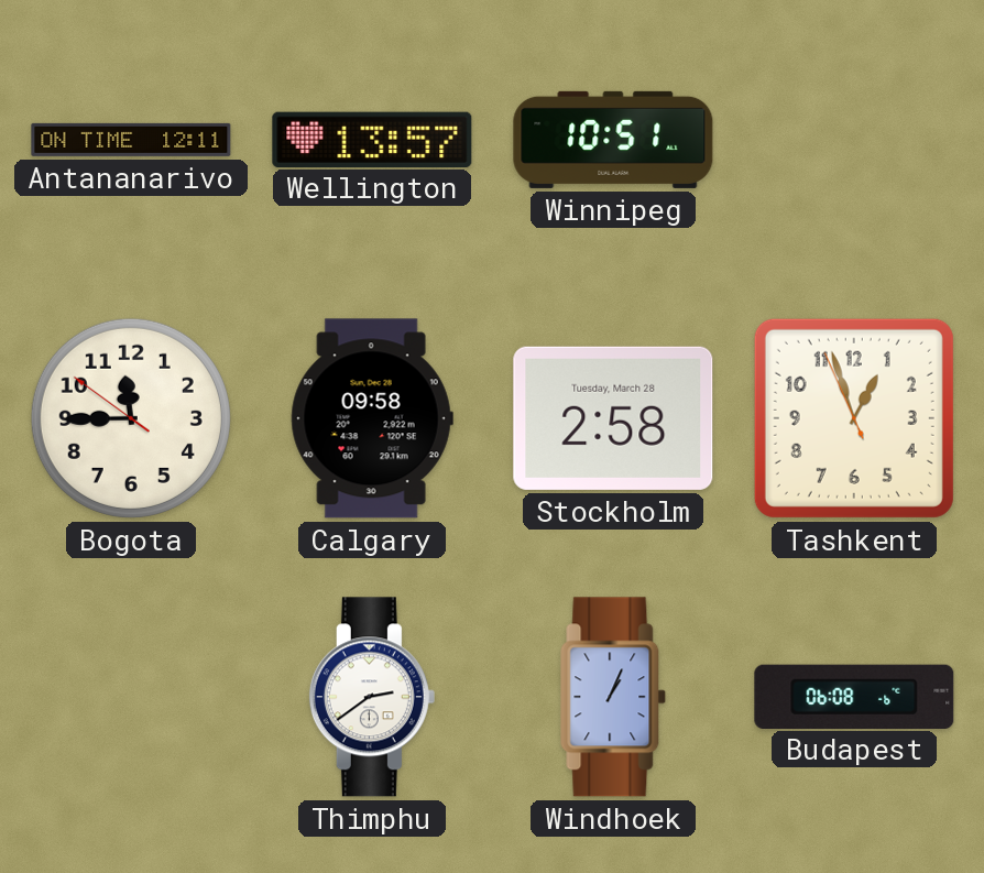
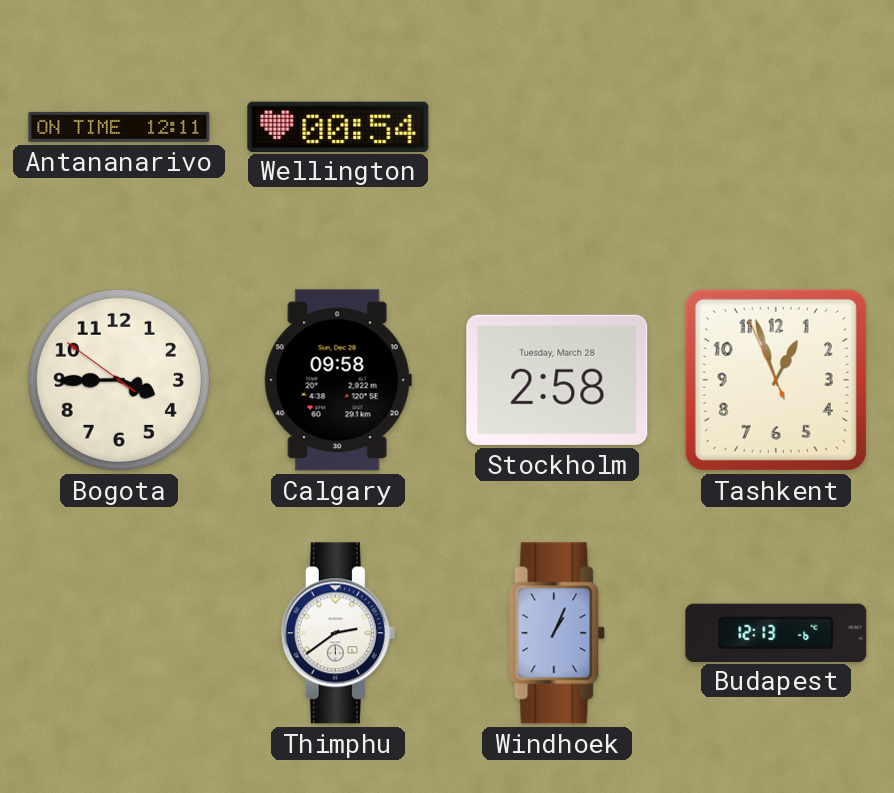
Wellington: 13:57 -> 00:54
Winnipeg: 10:51 -> none
Bogota: 11:44 -> 3:44
Budapest: 06:08 -> 12:13
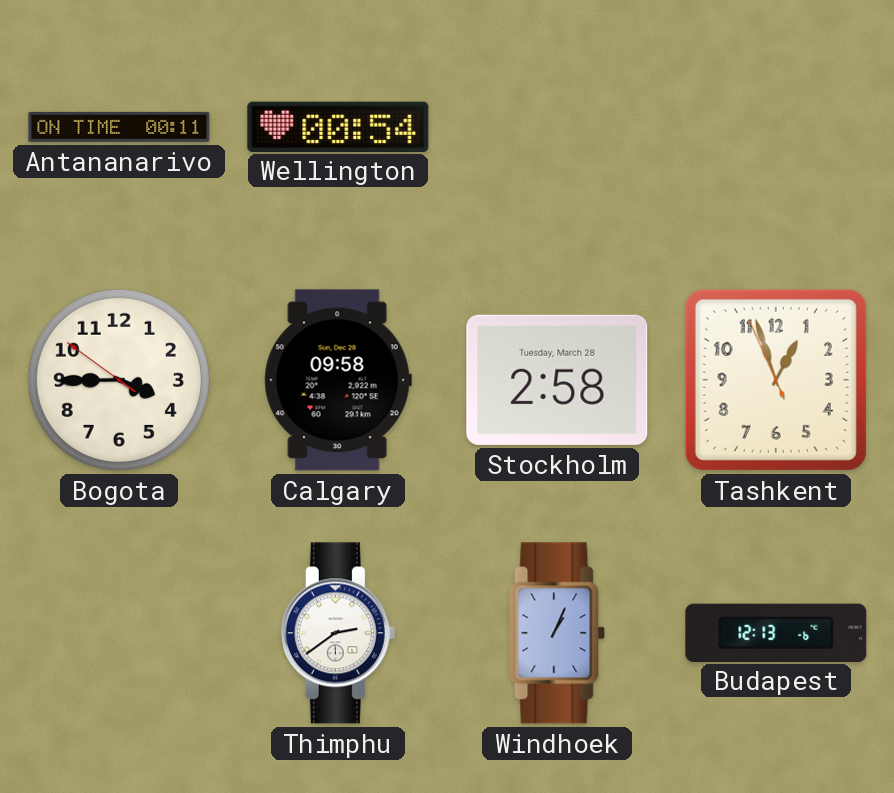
Antananarivo: 12:11 -> 00:11
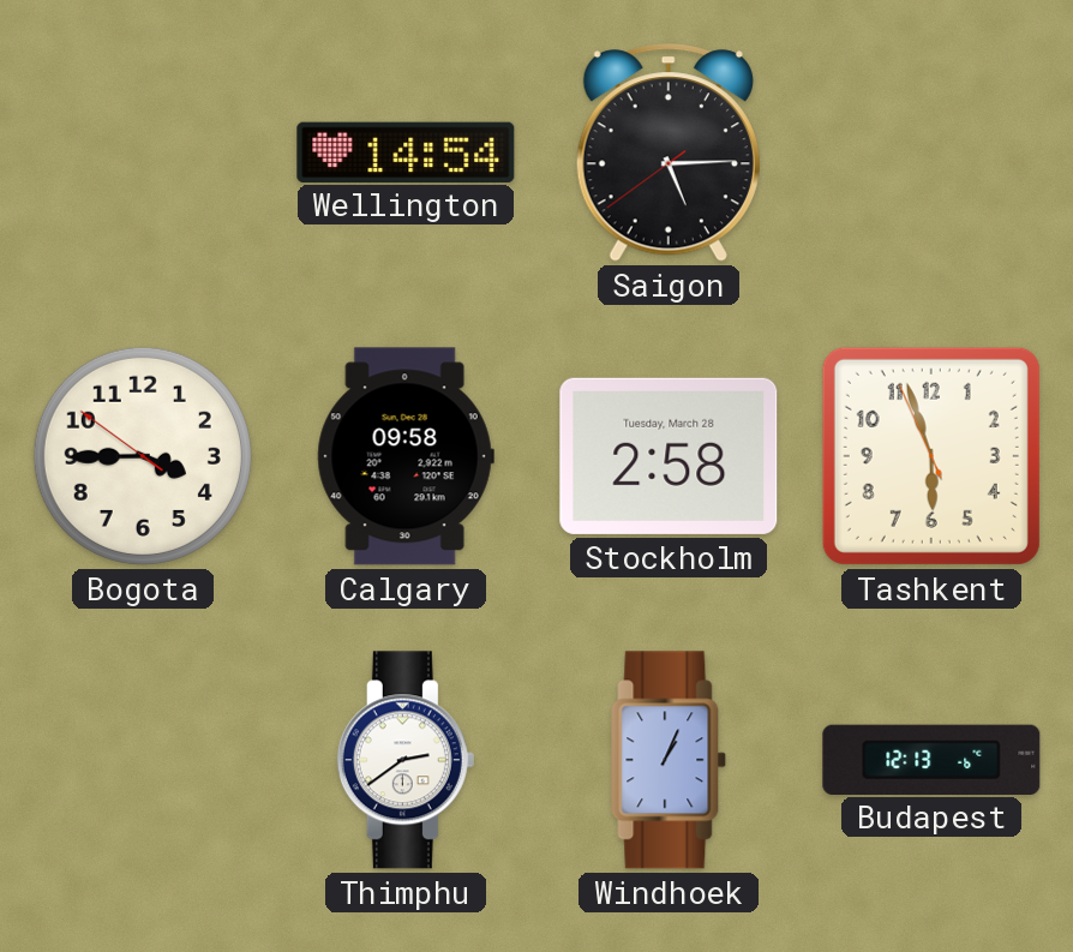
Antananarivo: 00:11 -> none
Wellington: 00:54 -> 14:54
Saigon: none -> 5:14
Tashkent: 12:56 -> 5:56
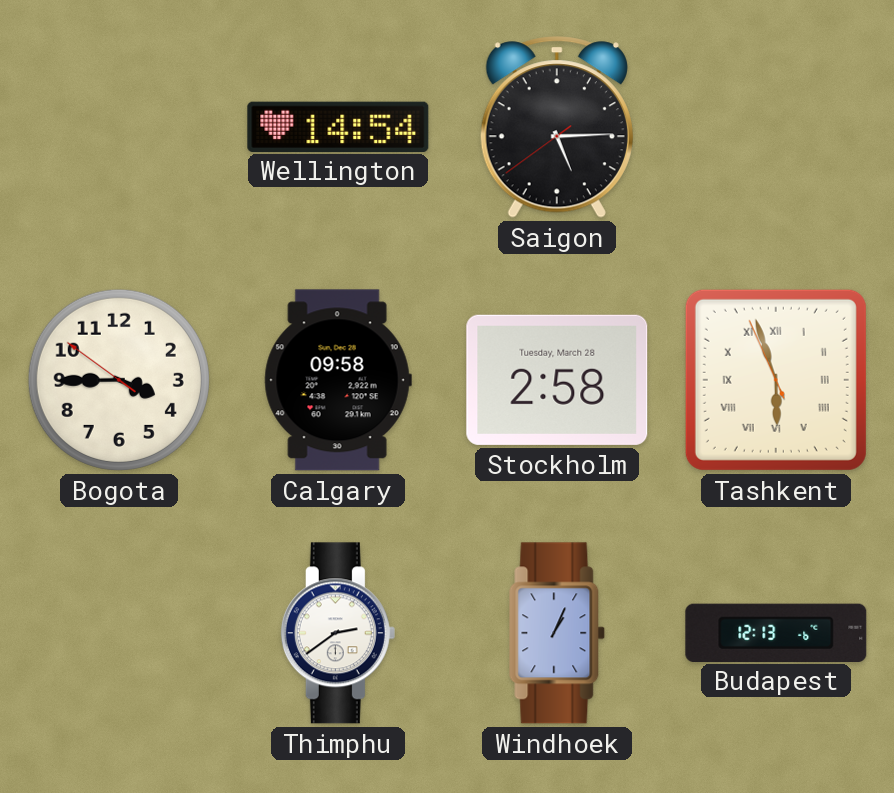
Tashkent numerals: Arabic -> Roman
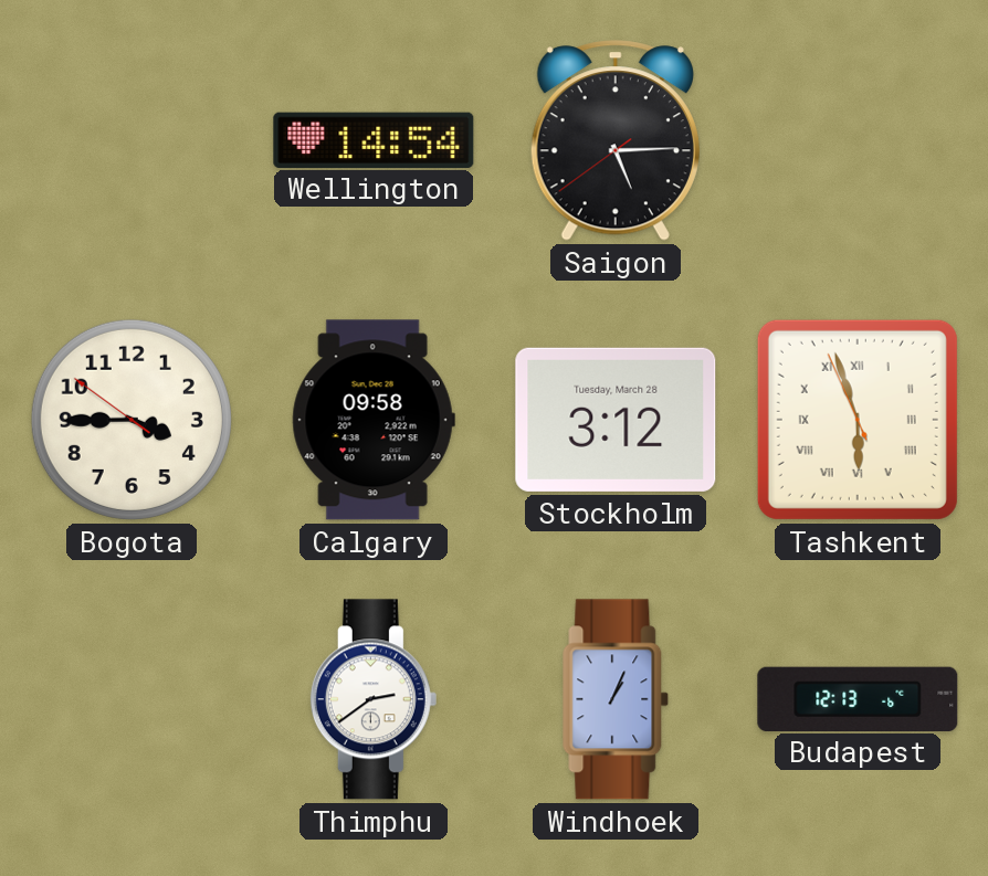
Stockholm: 2:58 -> 3:12
